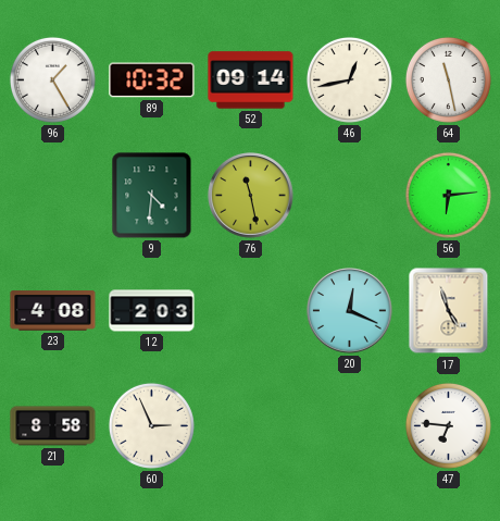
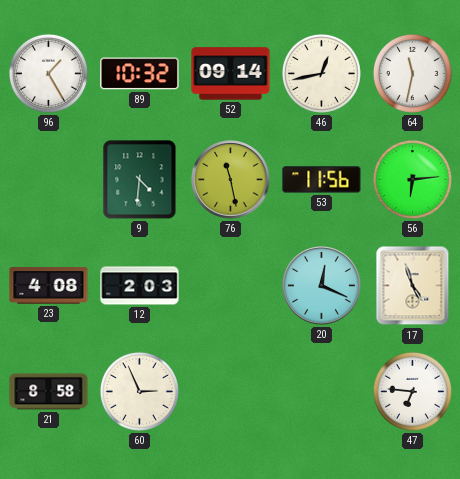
64: 11:28 -> 11:32
53: none -> 11:56
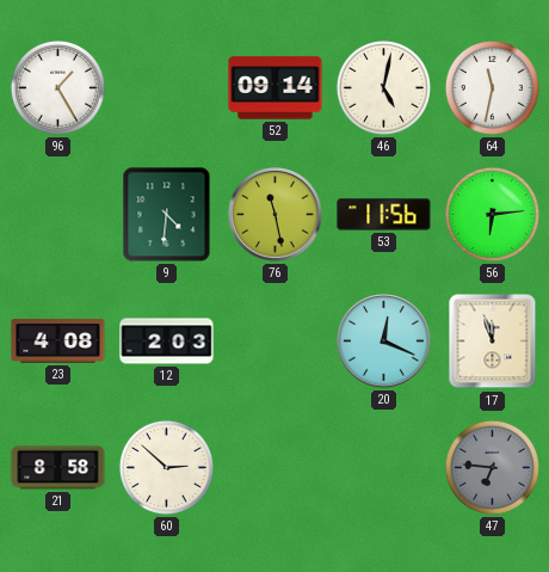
89: 10:32 -> none
46: 12:43 -> 5:02
17: 4:57 -> 11:57
60: 2:56 -> 2:52
47 dial: white -> grey
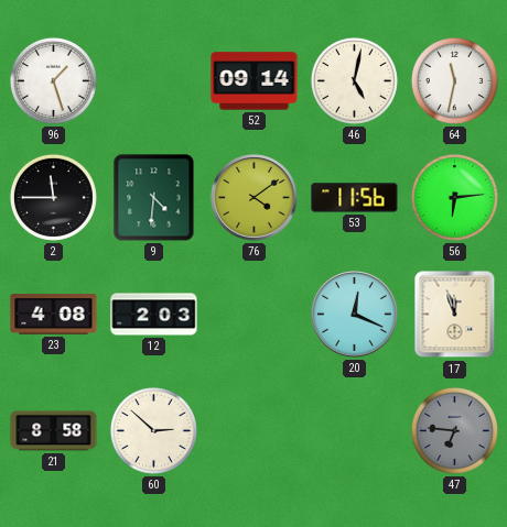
96: 1:25 -> 1:27
2: none -> 11:45
76: 11:28 -> 4:09
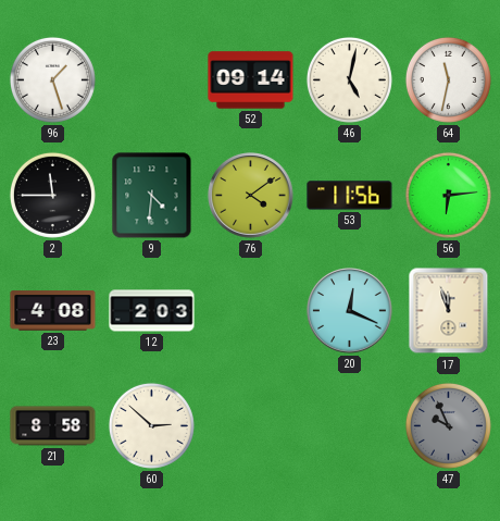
47: 6:46 -> 9:56
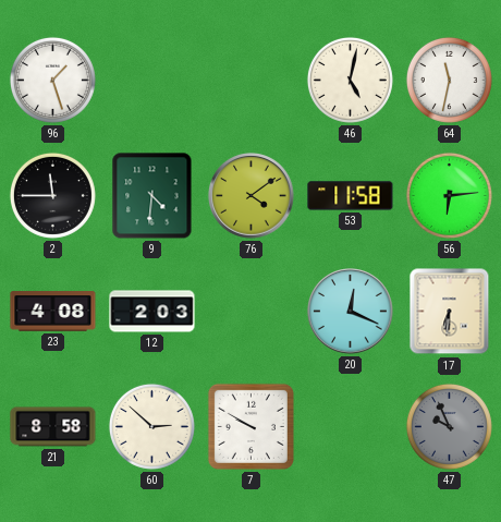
52: 09:14 -> none
53: 11:56 -> 11:58
17: 11:57 -> 6:31
7: none -> 9:50
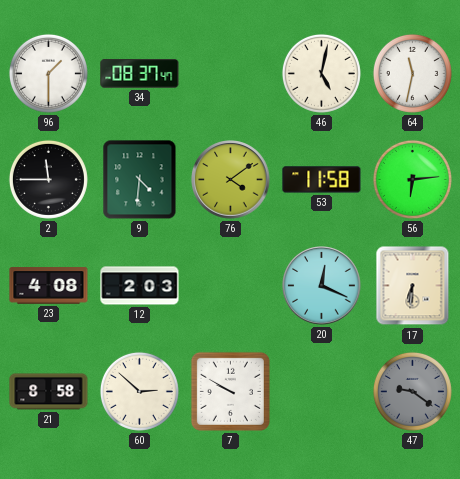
96: 1:27 -> 1:30
34: none -> 08:37
47: 9:56 -> 9:21
